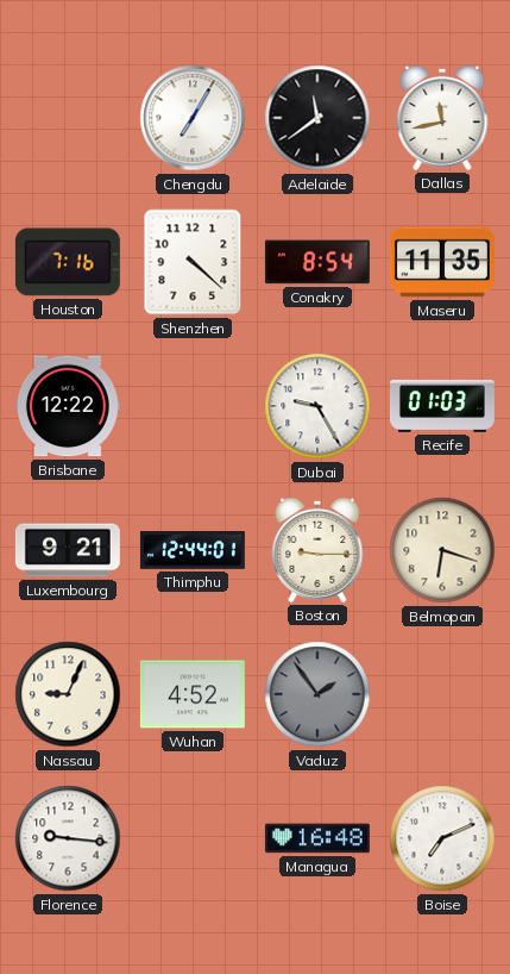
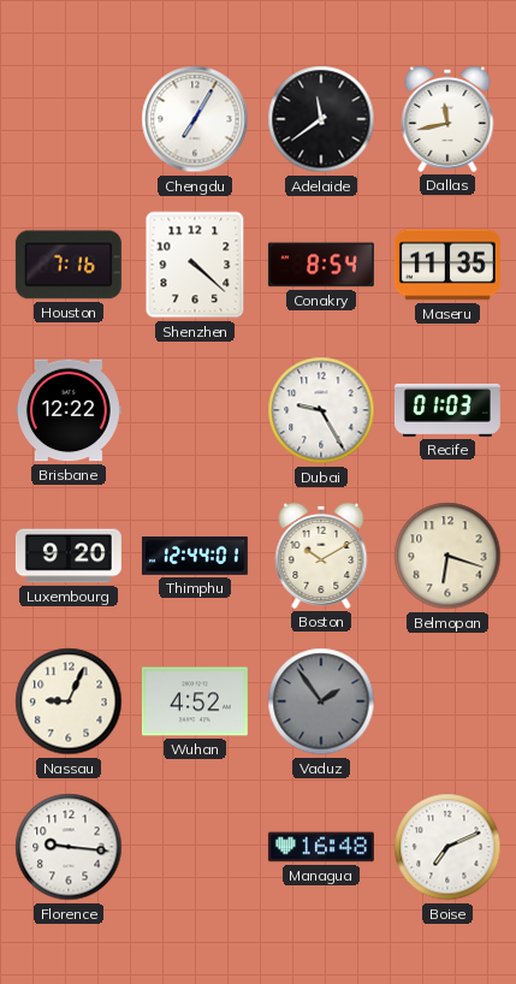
Luxembourg: 9:21 -> 9:20
Boston: 9:15 -> 10:10
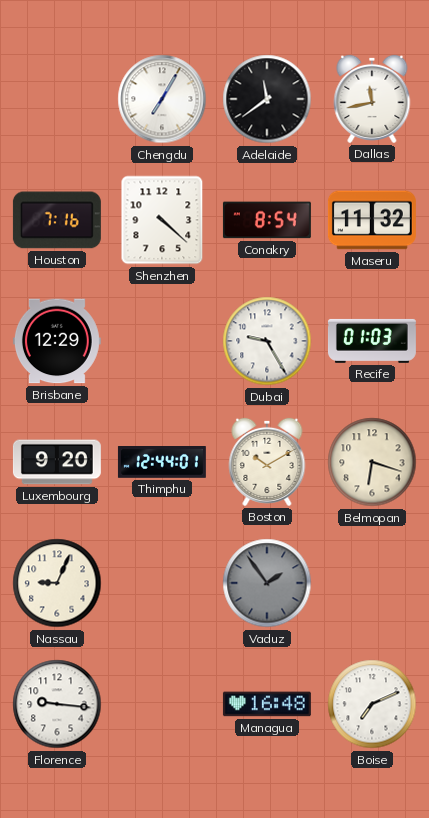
Maseru: 11:35 -> 11:32
Brisbane: 12:22 -> 12:29
Wuhan: 4:52 -> none
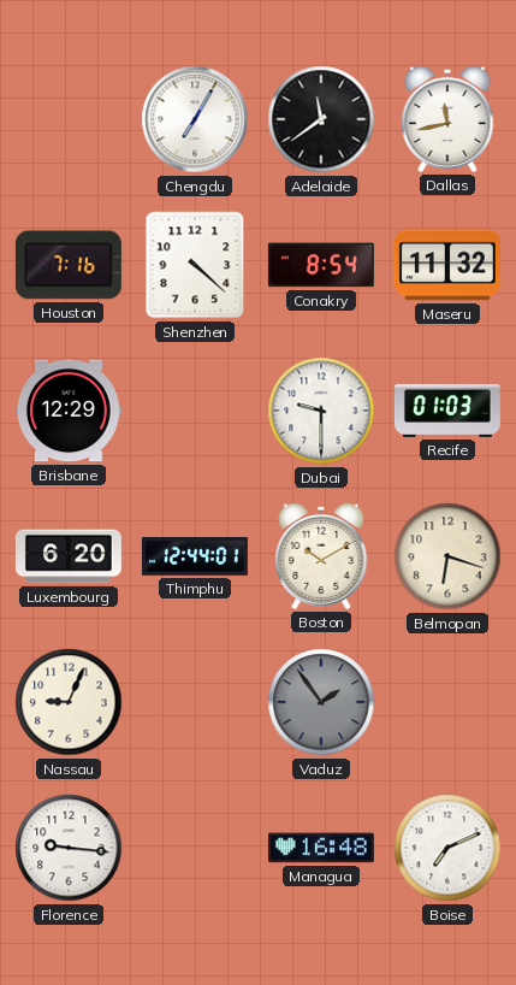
Dubai: 9:25 -> 9:30
Luxembourg: 9:20 -> 6:20
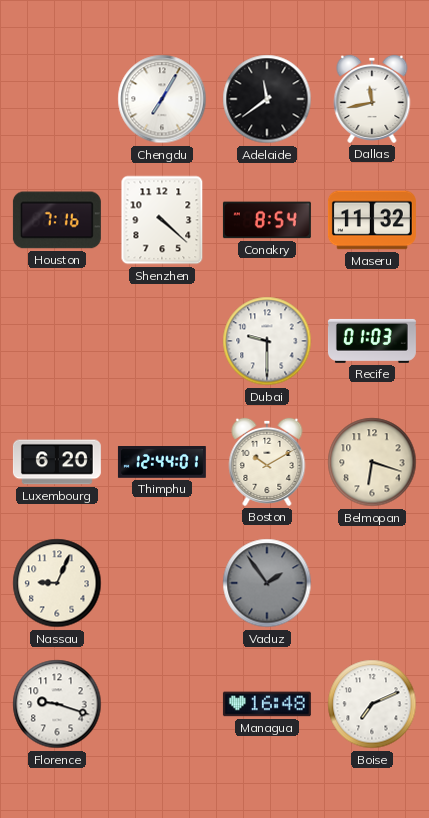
Brisbane: 12:29 -> none
Florence: 9:16 -> 9:18
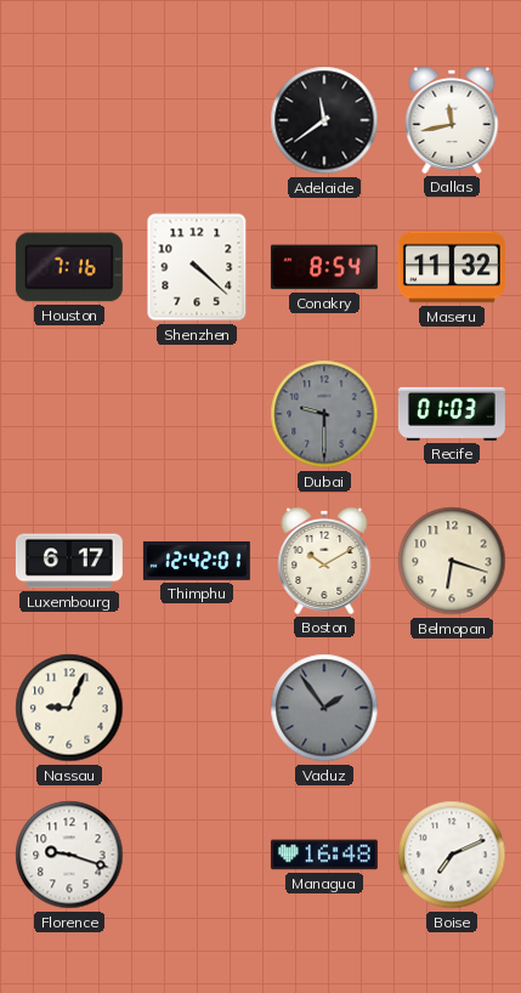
Chengdu: 7:05 -> none
Dubai dial: white -> grey
Luxembourg: 6:20 -> 6:17
Thimphu: 12:44 -> 12:42
